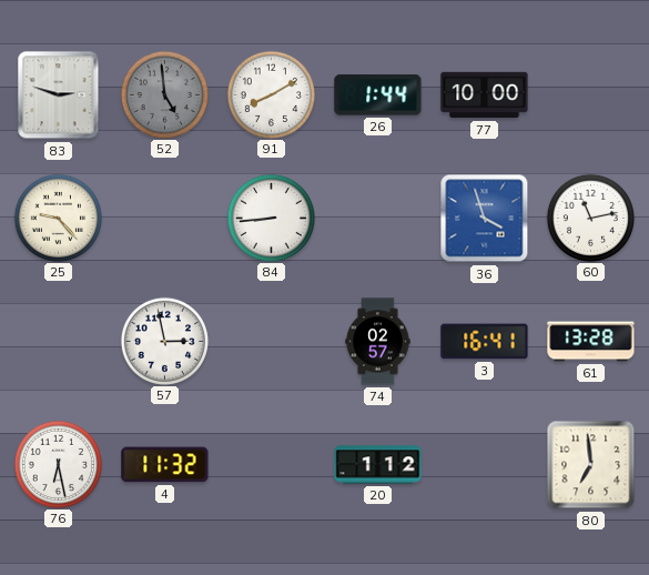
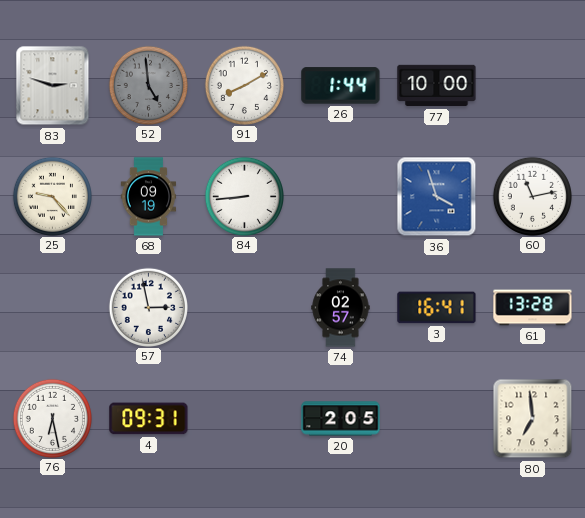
68: none -> 09:19
4: 11:32 -> 09:31
20: 1:12 -> 2:05
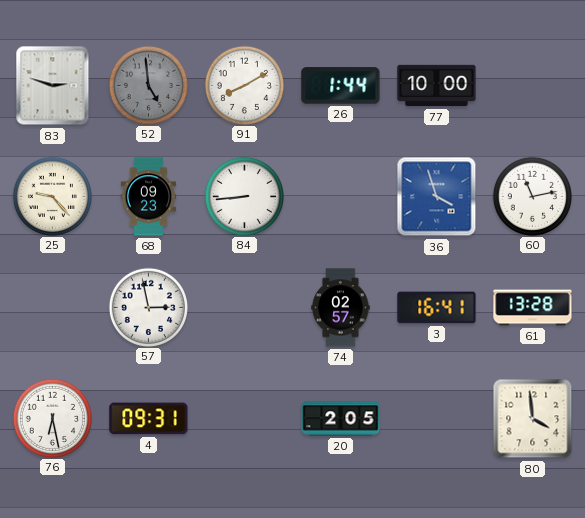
68: 09:19 -> 09:23
80: 6:59 -> 3:59
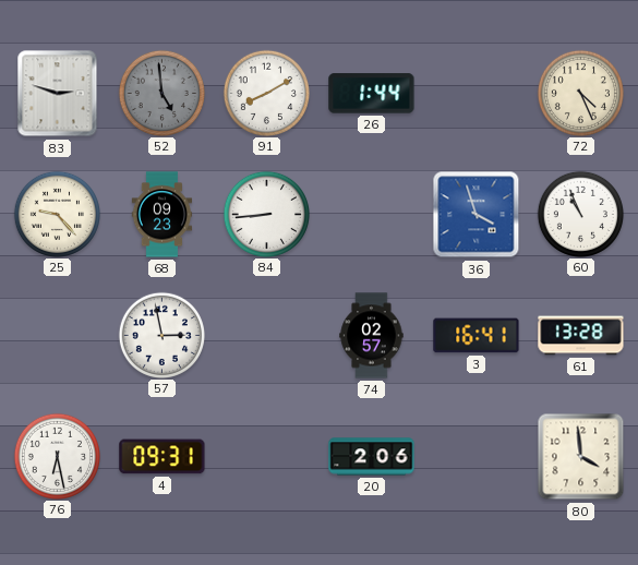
77: 10:00 -> none
72: none -> 4:26
60: 11:13 -> 10:56
20: 2:05 -> 2:06
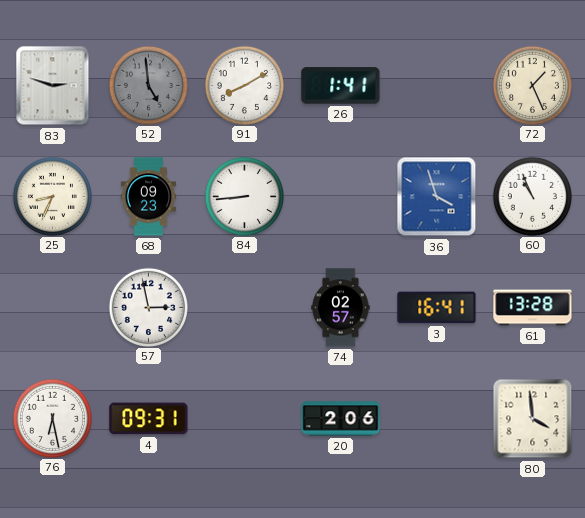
26: 1:44 -> 1:41
72: 4:26 -> 1:26
25: 9:23 -> 8:34
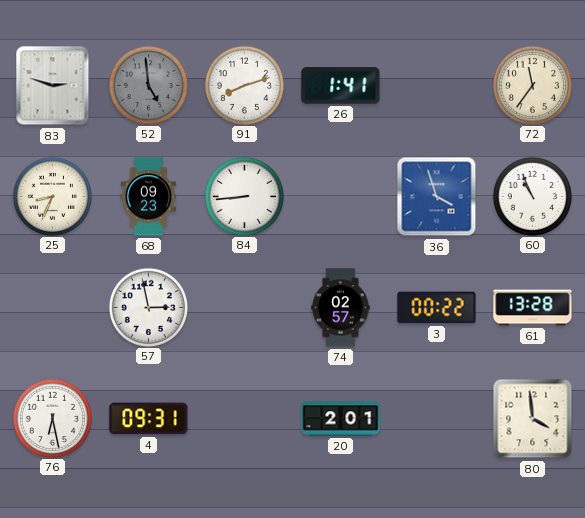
91: 8:10 -> 8:12
72: 1:26 -> 11:36
3: 16:41 -> 00:22
20: 2:06 -> 2:01
